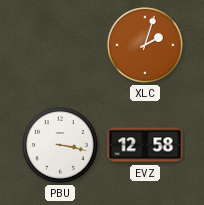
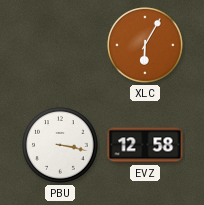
XLC: 2:03 -> 6:05
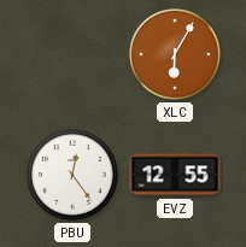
PBU: 3:17 -> 12:24
EVZ: 12:58 -> 12:55
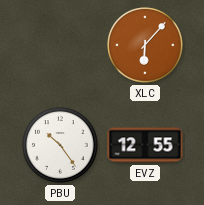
XLC: 6:05 -> 6:07
PBU: 12:24 -> 10:24
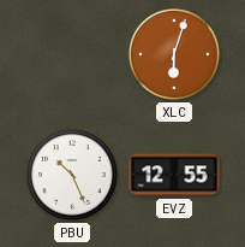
XLC: 6:07 -> 6:03
PBU: 10:24 -> 10:26
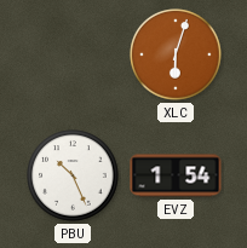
EVZ: 12:55 -> 1:54
